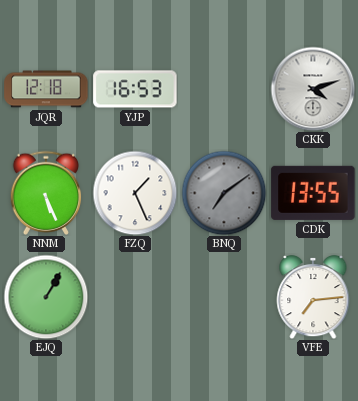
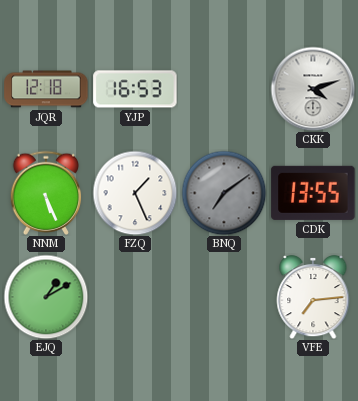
EJQ: 1:05 -> 1:10
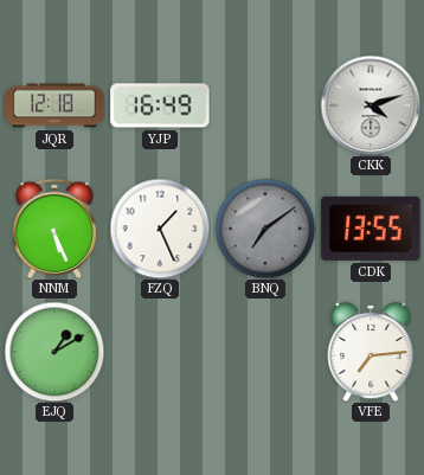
YJP: 16:53 -> 16:49
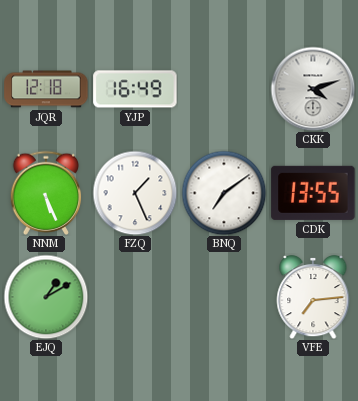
BNQ dial: grey -> white
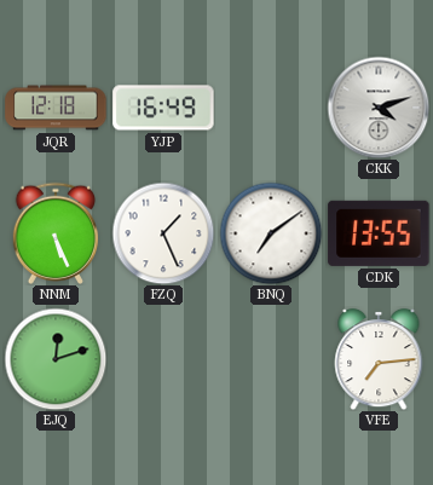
EJQ: 1:10 -> 12:12
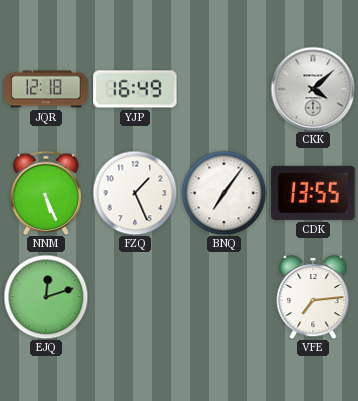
CKK: 4:12 -> 4:08
BNQ: 7:09 -> 7:06
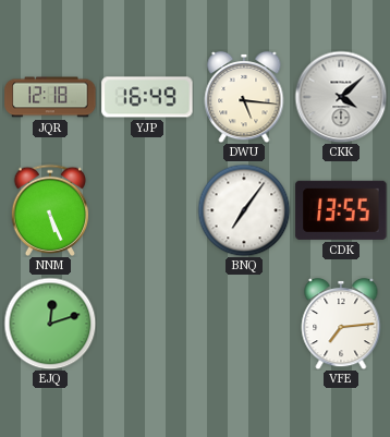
DWU: none -> 5:16
FZQ: 1:26 -> none
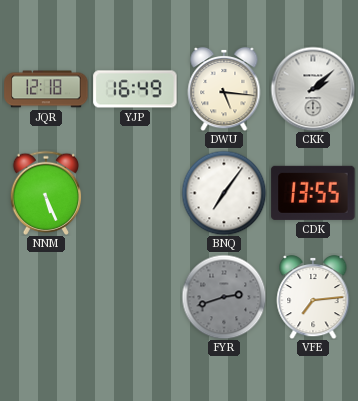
CKK: 4:08 -> 2:08
EJQ: 12:12 -> none
FYR: none -> 2:42
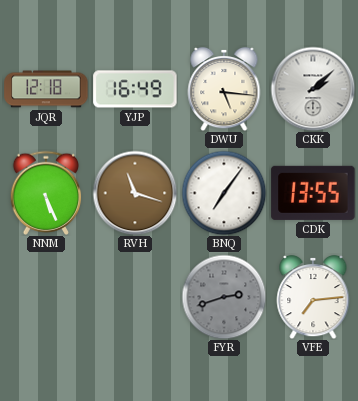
RVH: none -> 11:18
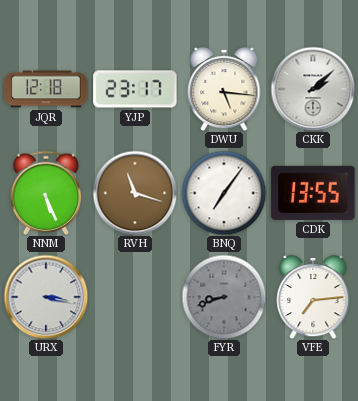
YJP: 16:49 -> 23:17
URX: none -> 3:17
FYR: 2:42 -> 8:42
